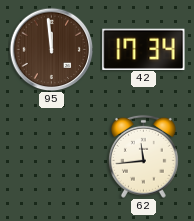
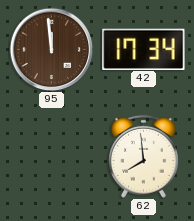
62: 11:44 -> 7:59
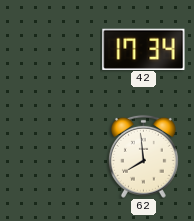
95: 11:59 -> none
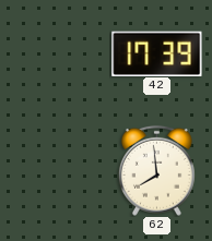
42: 17:34 -> 17:39
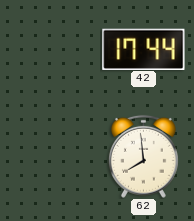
42: 17:39 -> 17:44
